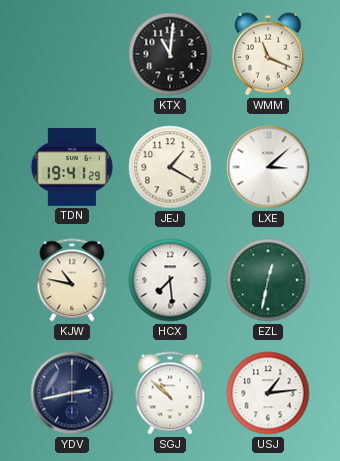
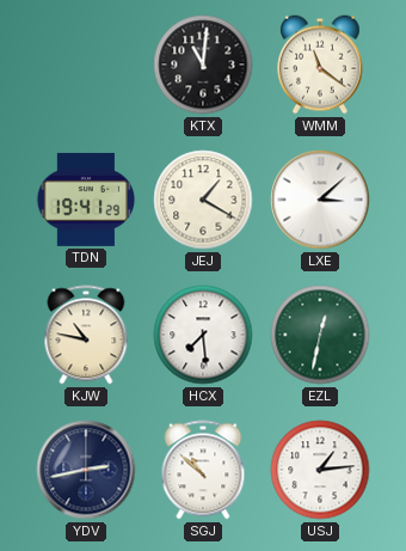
WMM: 11:19 -> 11:21
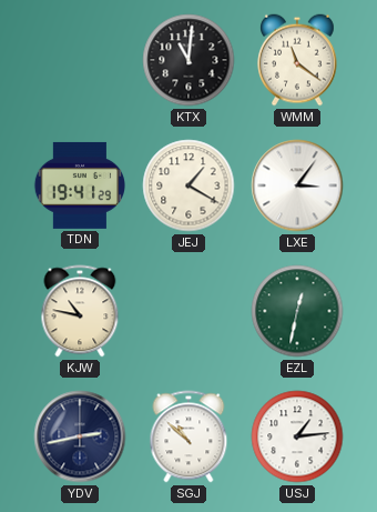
LXE: 3:08 -> 3:06
HCX: 7:29 -> none
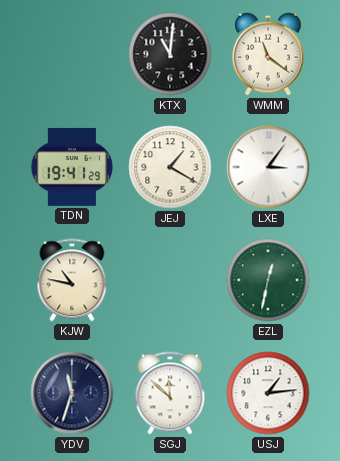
YDV: 2:43 -> 11:33
SGJ: 10:52 -> 11:52
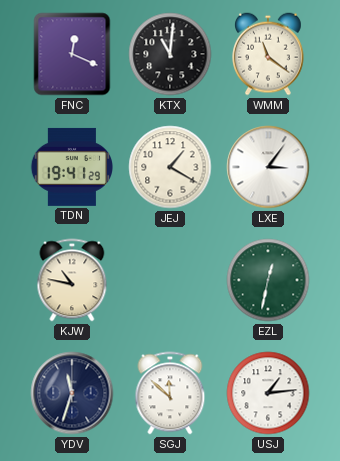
FNC: none -> 12:19
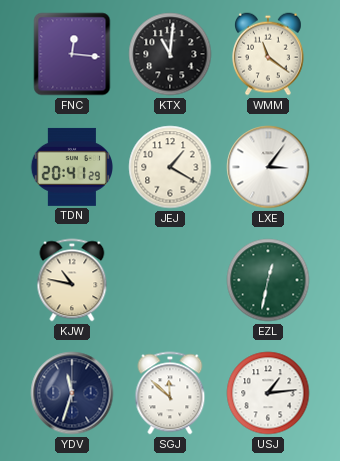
FNC: 12:19 -> 12:16
TDN: 19:41 -> 20:41
